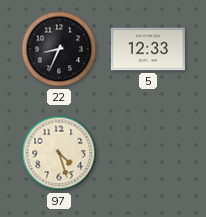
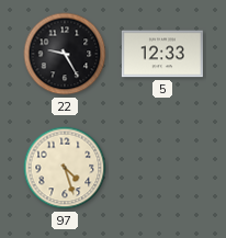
22: 8:34 -> 9:25
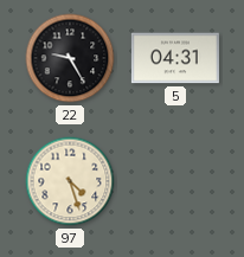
5: 12:33 -> 04:31
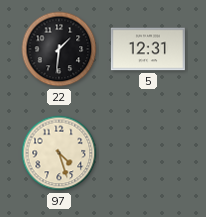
22: 9:25 -> 1:31
5: 04:31 -> 12:31
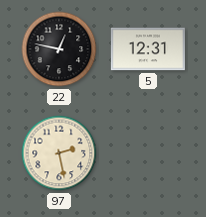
22: 1:31 -> 12:47
97: 4:27 -> 2:28
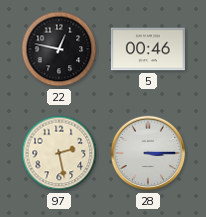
5: 12:31 -> 00:46
28: none -> 3:15
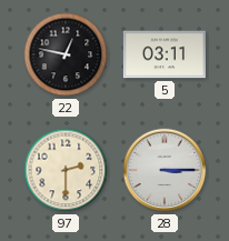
5: 00:46 -> 03:11
97: 2:28 -> 2:30
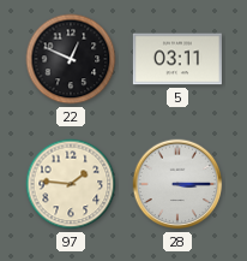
22: 12:47 -> 12:49
97: 2:30 -> 1:46
